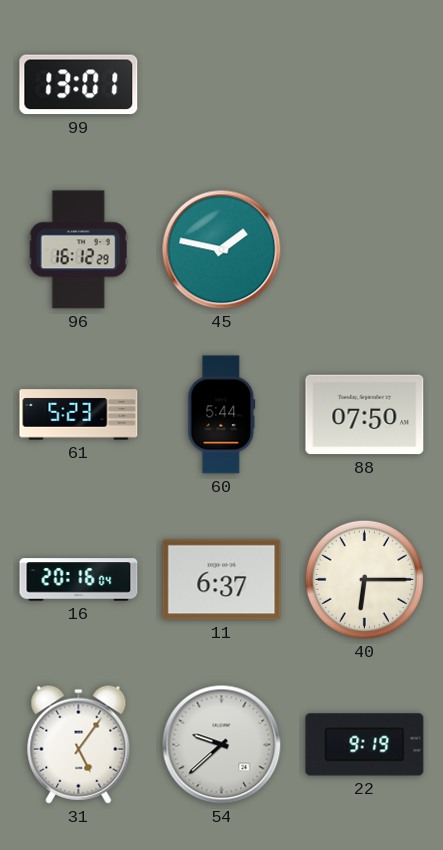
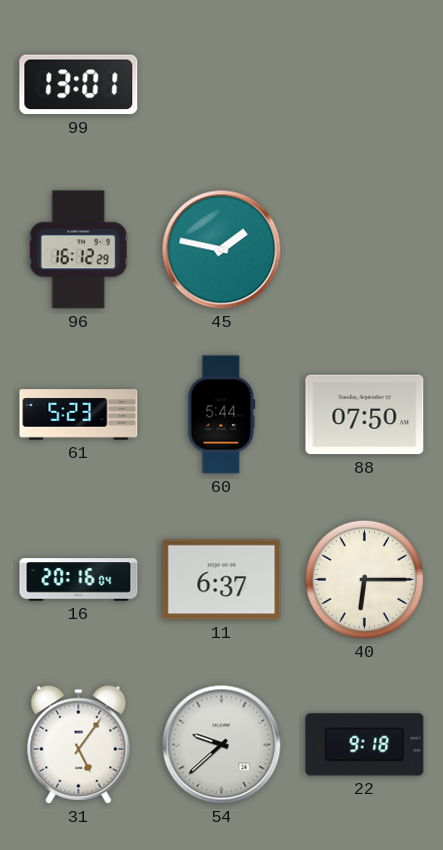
22: 9:19 -> 9:18
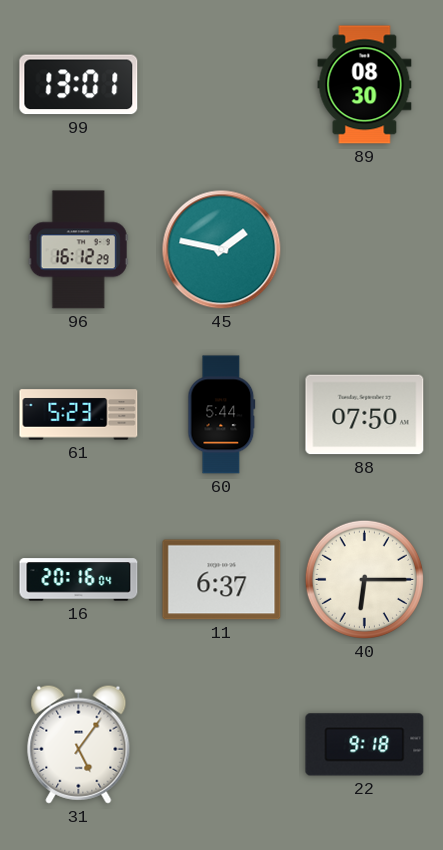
89: none -> 08:30
54: 9:38 -> none
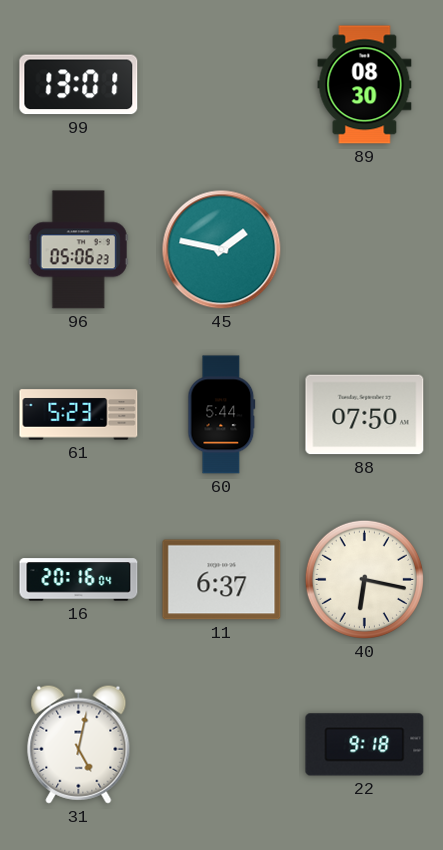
96: 16:12 -> 05:06
40: 6:15 -> 6:17
31: 5:06 -> 5:02
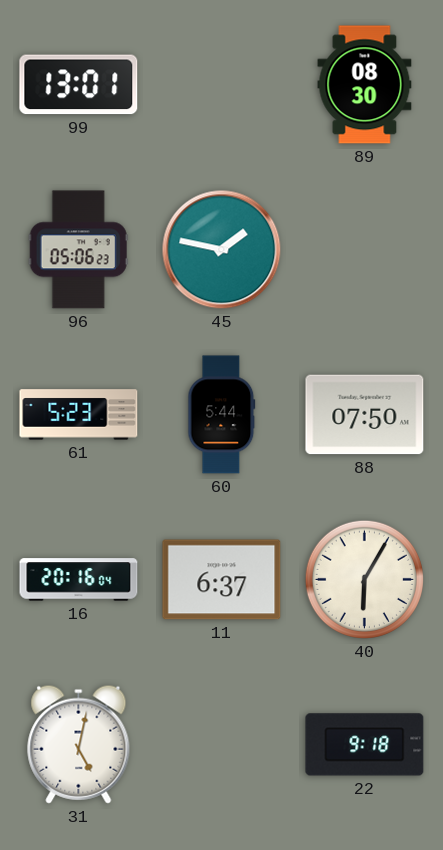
40: 6:17 -> 6:05
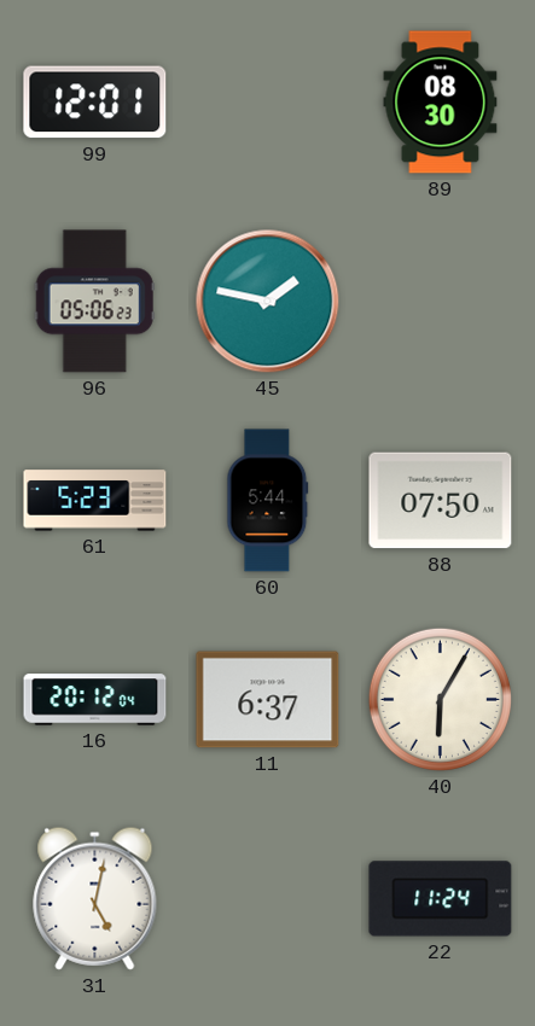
99: 13:01 -> 12:01
16: 20:16 -> 20:12
22: 9:18 -> 11:24
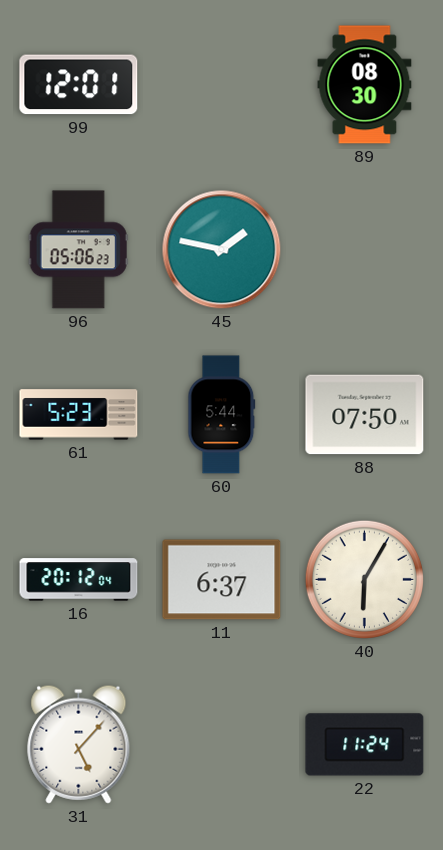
31: 5:02 -> 5:07
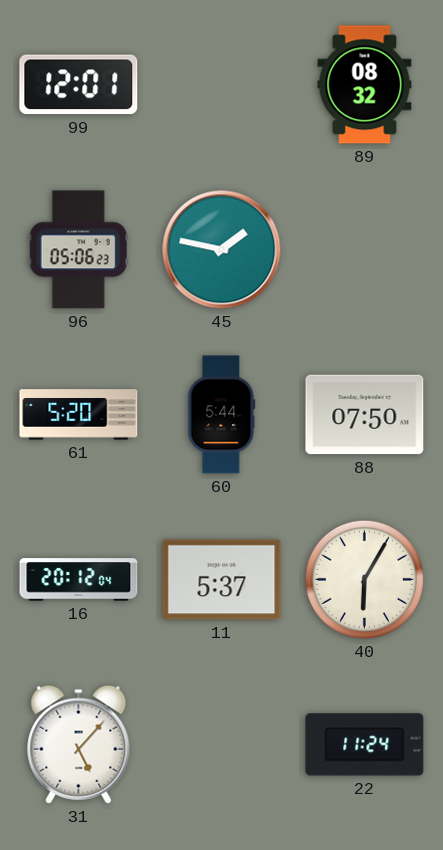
89: 08:30 -> 08:32
61: 5:23 -> 5:20
11: 6:37 -> 5:37
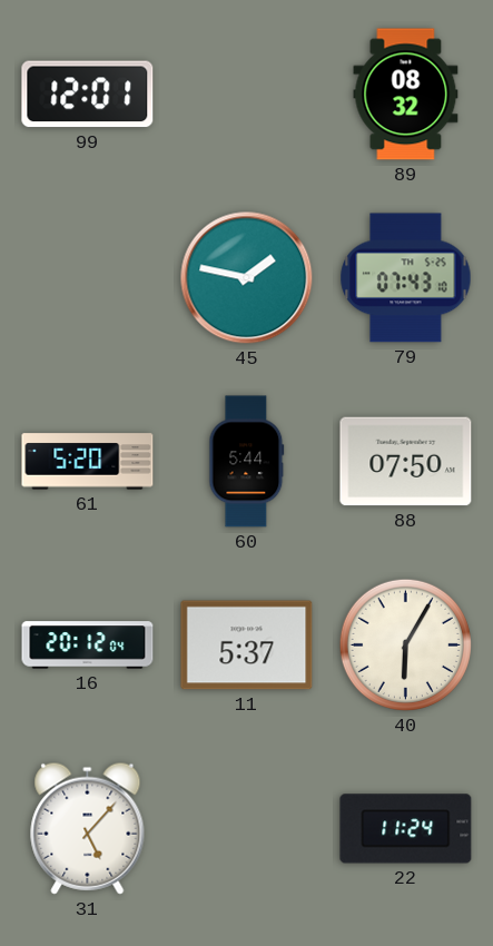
96: 05:06 -> none
79: none -> 07:43
